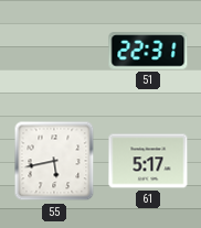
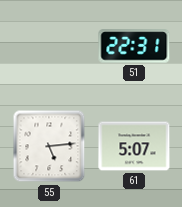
55: 5:43 -> 5:14
61: 5:17 -> 5:07
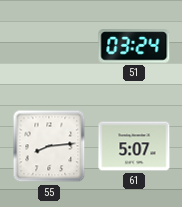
51: 22:31 -> 03:24
55: 5:14 -> 8:14
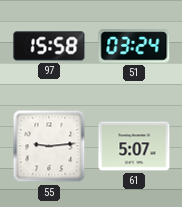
97: none -> 15:58
55: 8:14 -> 9:14
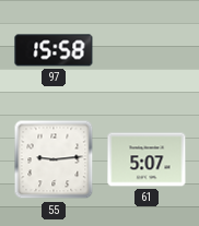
51: 03:24 -> none
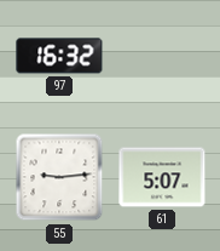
97: 15:58 -> 16:32
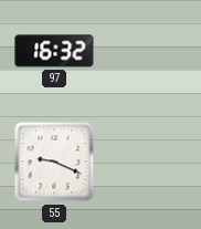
55: 9:14 -> 9:19
61: 5:07 -> none
